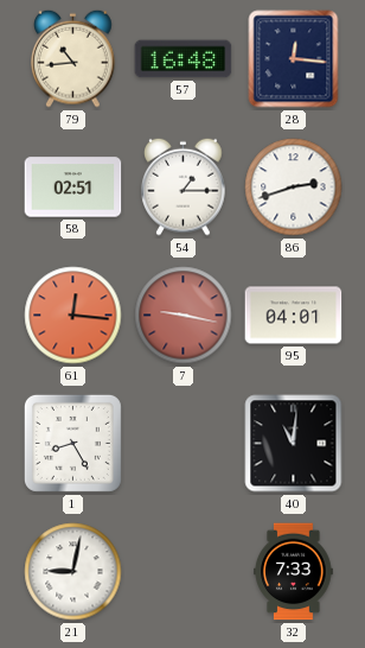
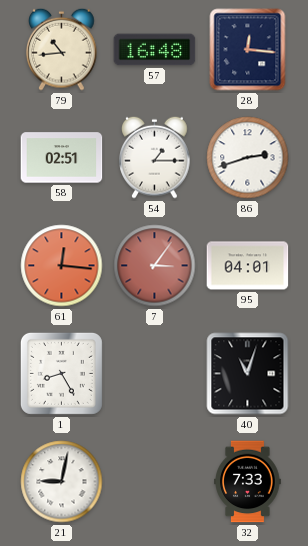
7: 9:17 -> 3:06
40: 11:01 -> 11:03
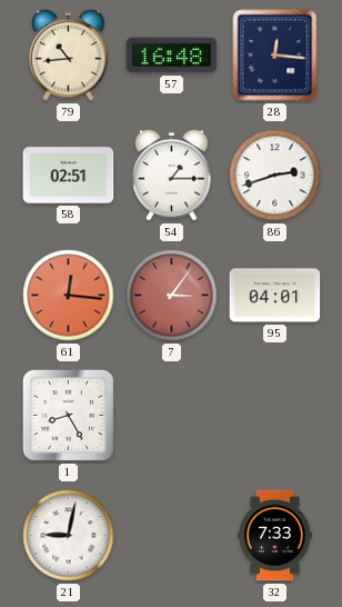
40: 11:03 -> none
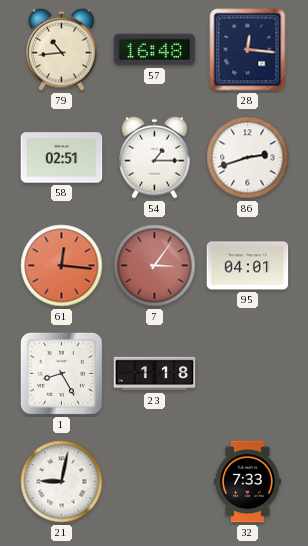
23: none -> 1:18
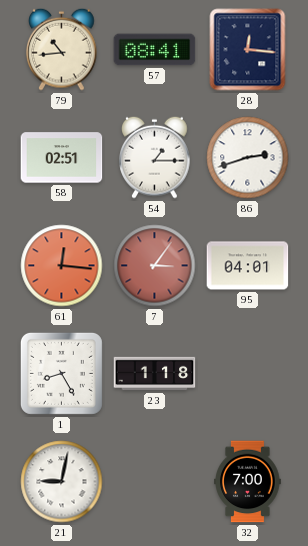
57: 16:48 -> 08:41
32: 7:33 -> 7:00
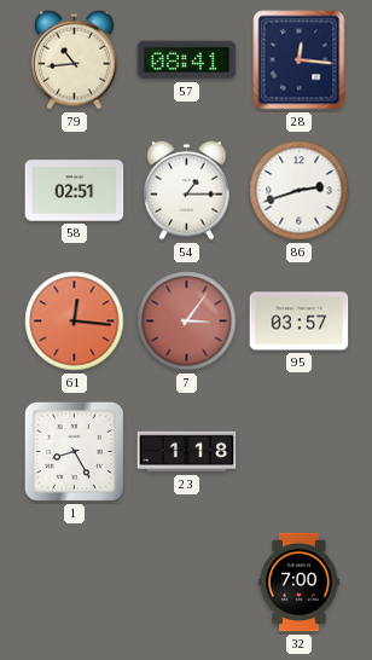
95: 04:01 -> 03:57
21: 9:02 -> none
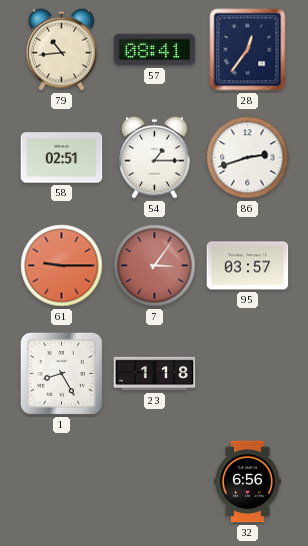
28: 12:16 -> 12:36
61: 12:16 -> 9:15
32: 7:00 -> 6:56
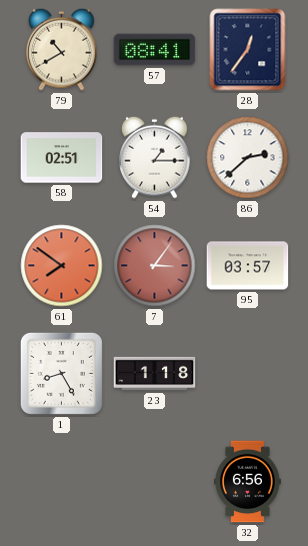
79: 10:44 -> 10:40
86: 2:42 -> 2:38
61: 9:15 -> 7:51
